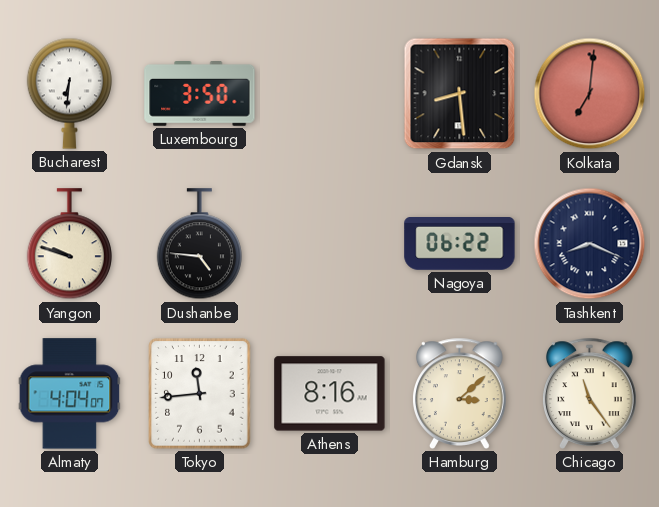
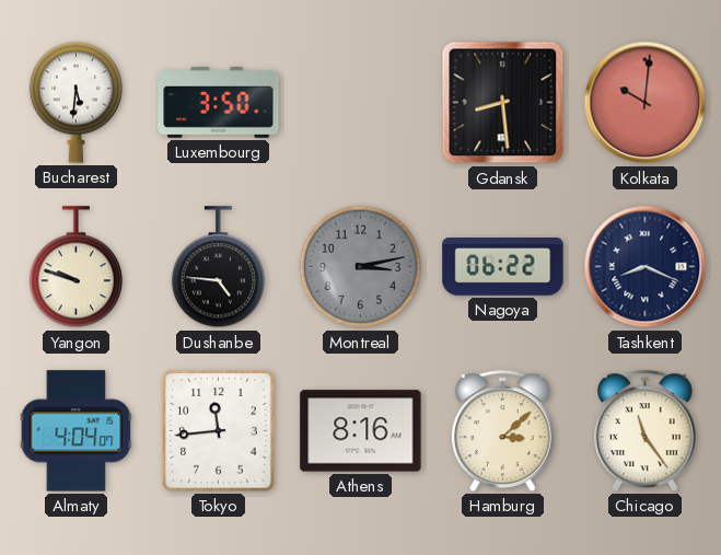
Bucharest: 6:31 -> 5:31
Kolkata: 7:01 -> 10:01
Montreal: none -> 3:13
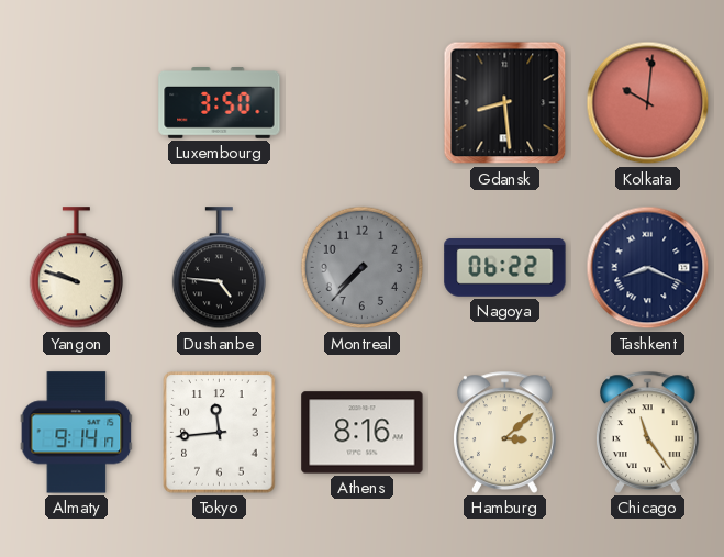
Bucharest: 5:31 -> none
Montreal: 3:13 -> 7:37
Almaty: 4:04 -> 9:14
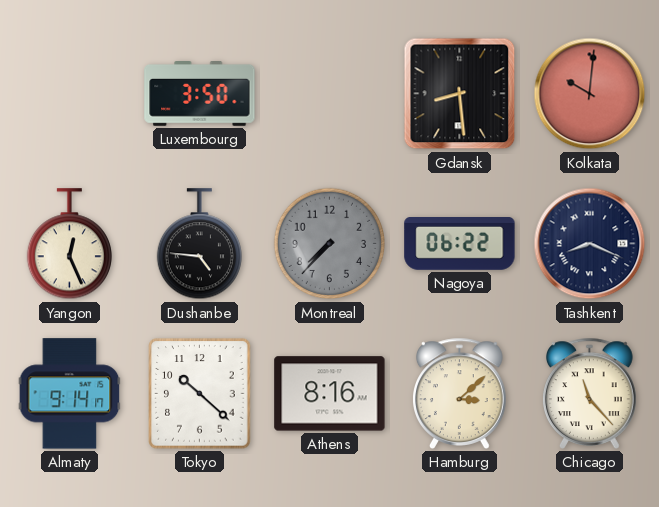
Yangon: 9:48 -> 12:26
Tokyo: 11:44 -> 10:22
Chicago: 11:24 -> 11:23
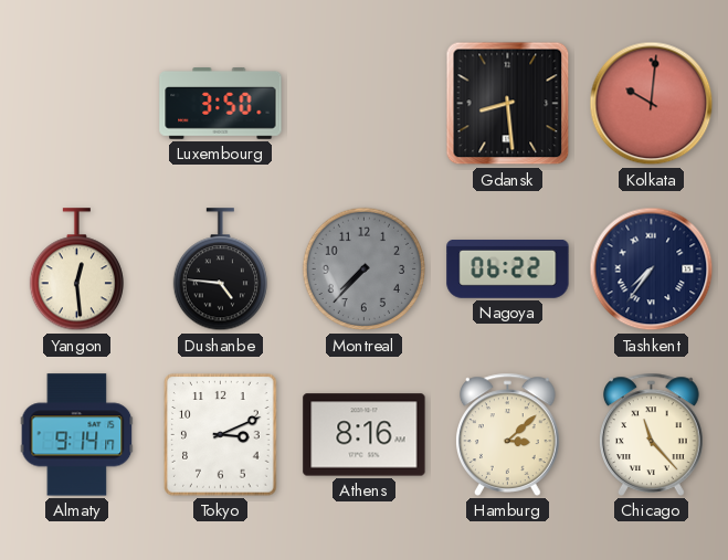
Yangon: 12:26 -> 12:29
Tashkent: 8:19 -> 7:36
Tokyo: 10:22 -> 3:11
